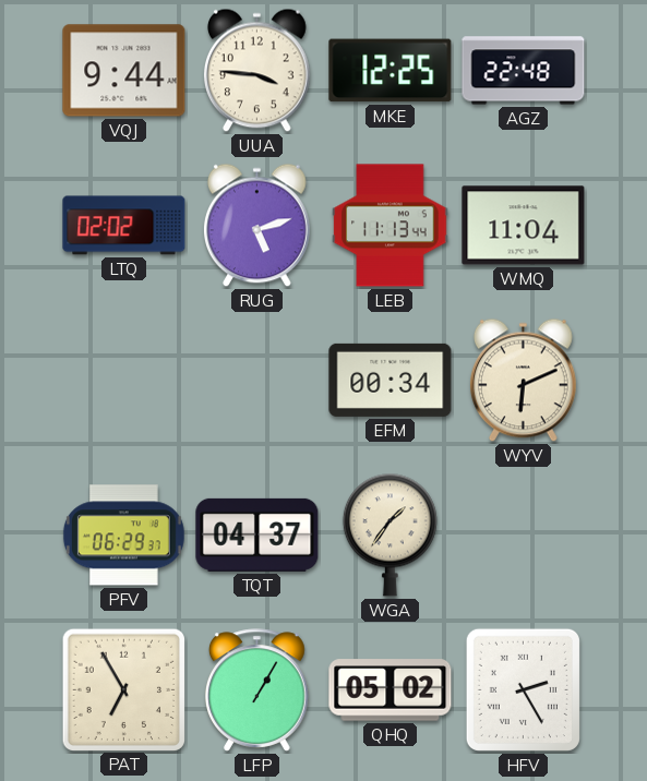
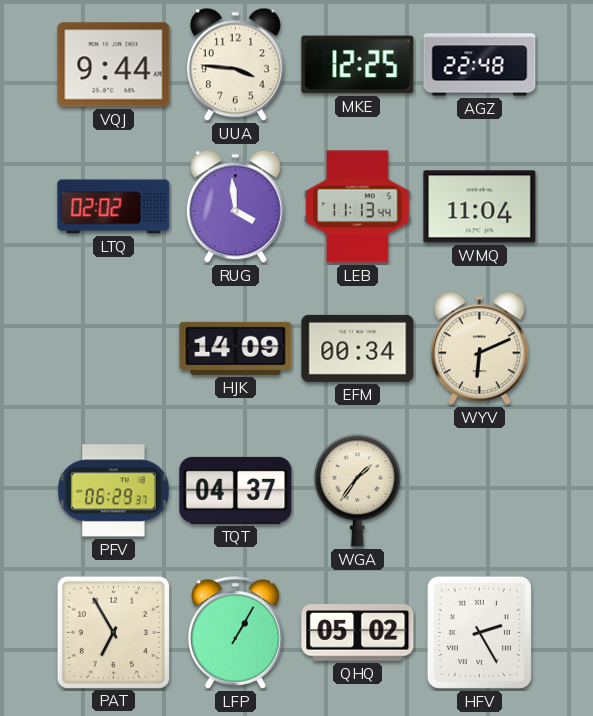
RUG: 5:12 -> 3:59
HJK: none -> 14:09
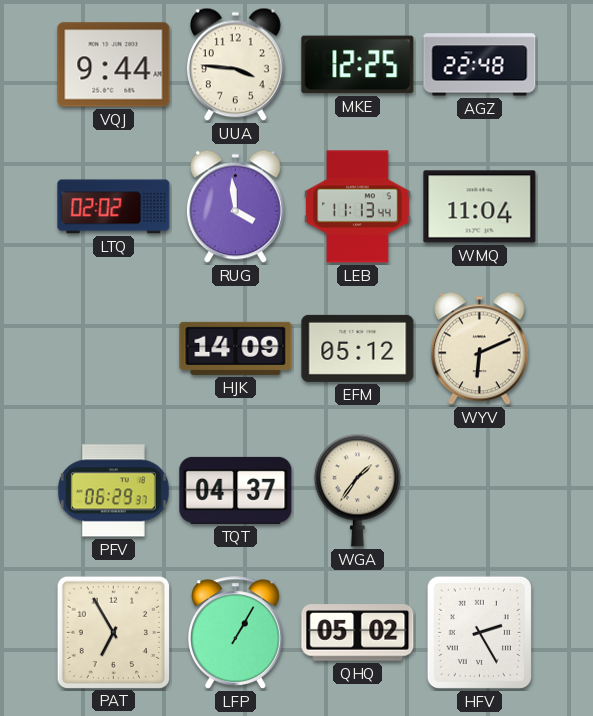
EFM: 00:34 -> 05:12
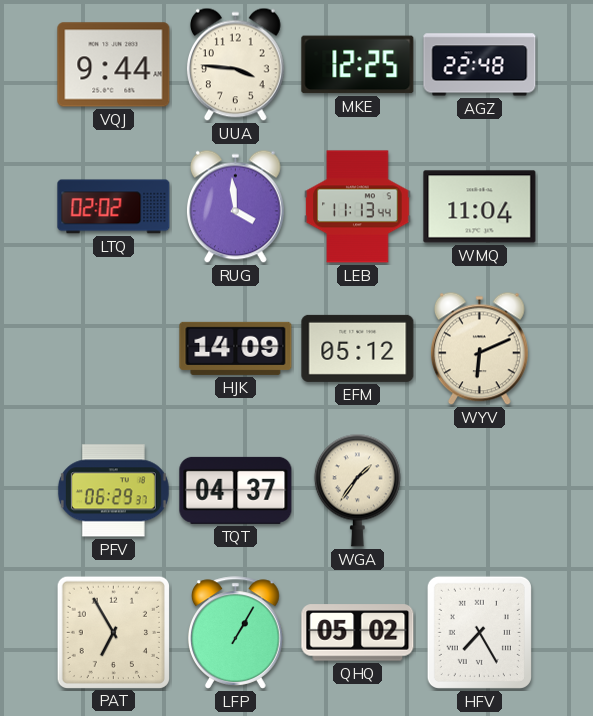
HFV: 2:25 -> 7:25
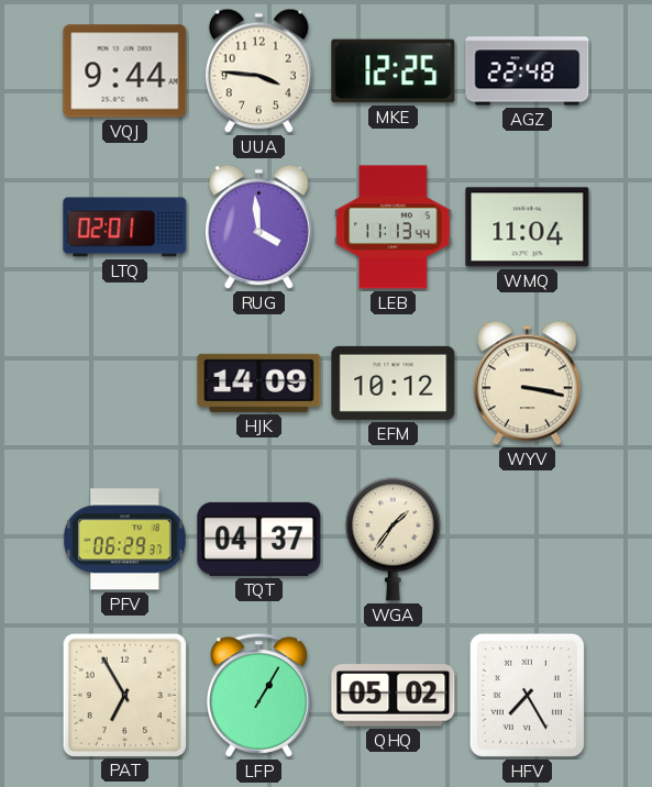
LTQ: 02:02 -> 02:01
EFM: 05:12 -> 10:12
WYV: 6:11 -> 3:17
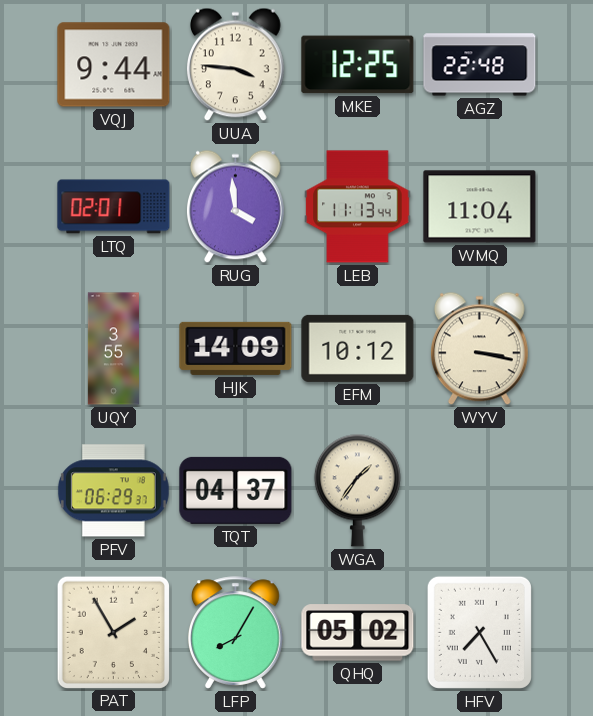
UQY: none -> 3:55
PAT: 6:55 -> 1:55
LFP: 1:05 -> 8:05
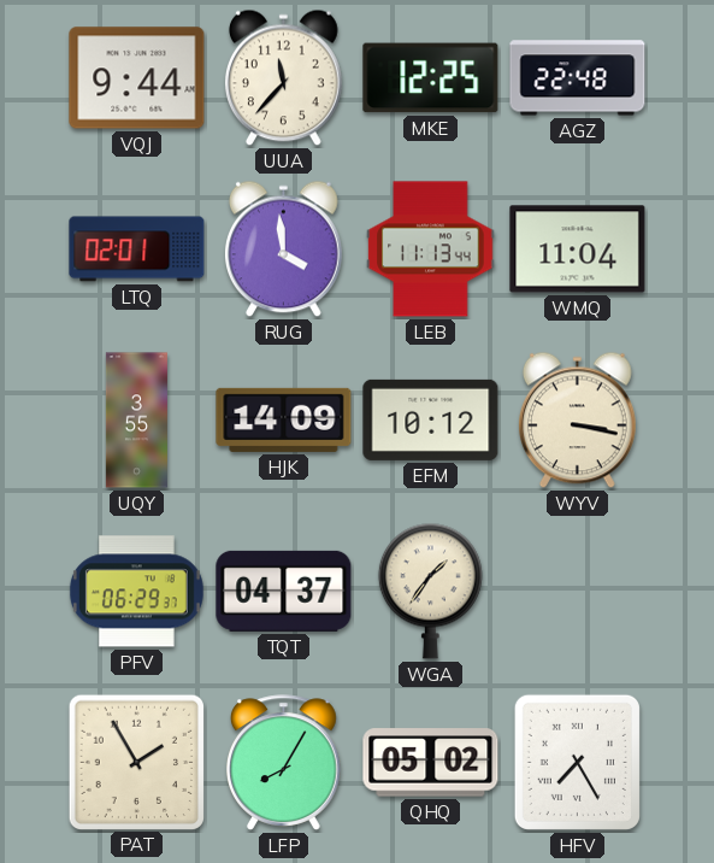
UUA: 3:46 -> 11:37
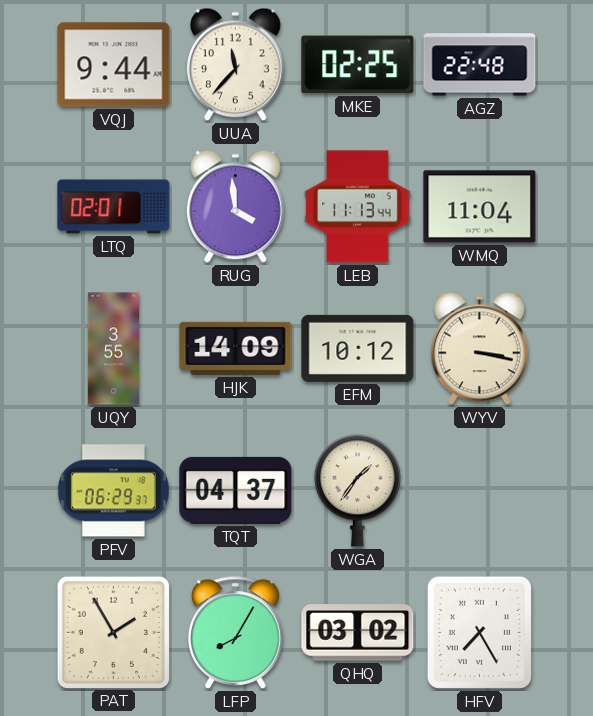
MKE: 12:25 -> 02:25
QHQ: 05:02 -> 03:02
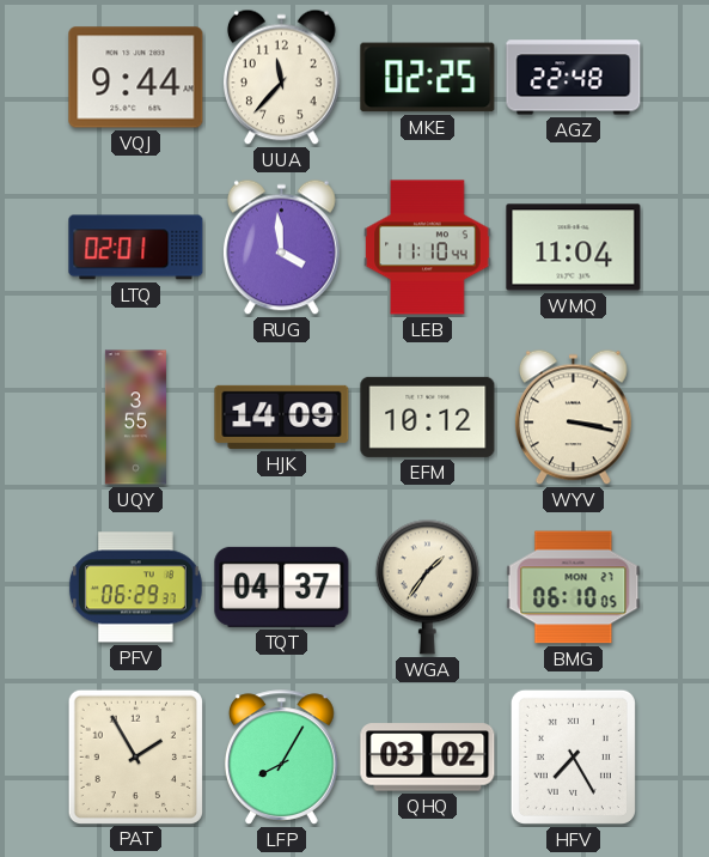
LEB: 11:13 -> 11:10
BMG: none -> 06:10
